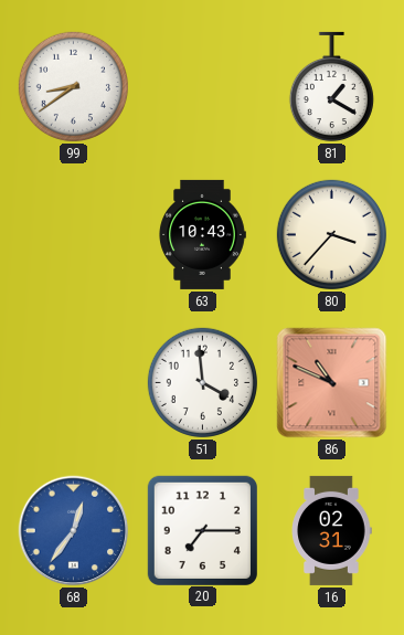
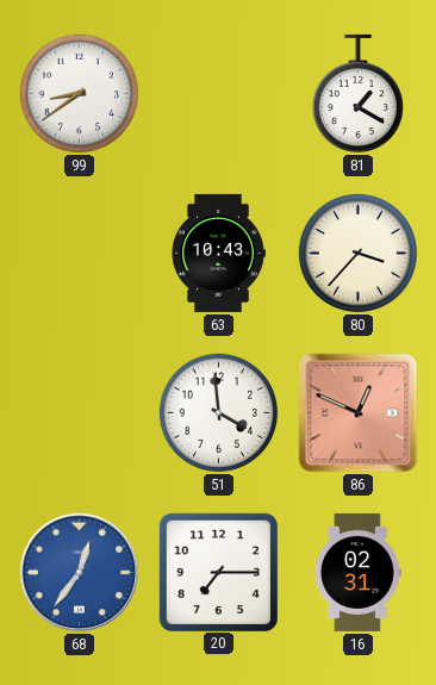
86: 10:49 -> 12:49
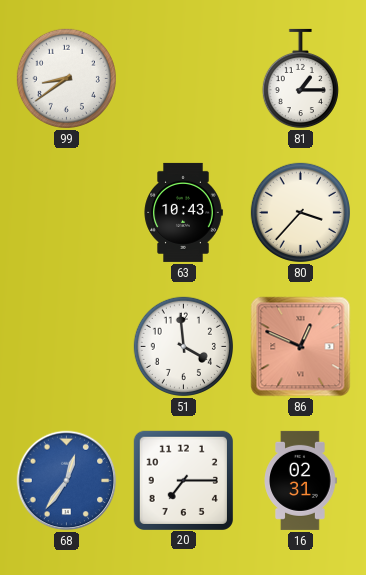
81: 1:20 -> 1:15
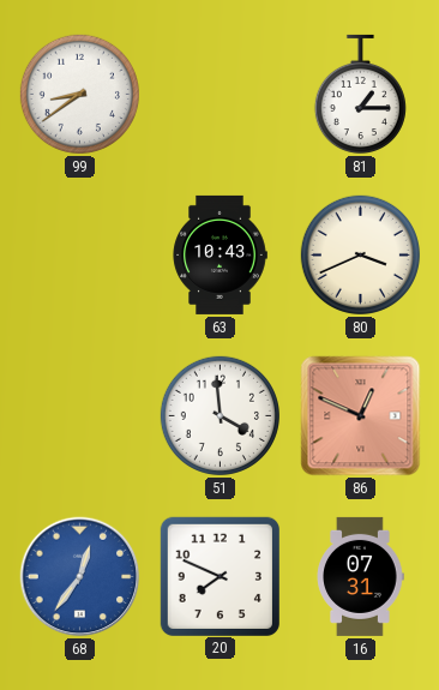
80: 3:37 -> 3:41
20: 7:15 -> 7:49
16: 02:31 -> 07:31
